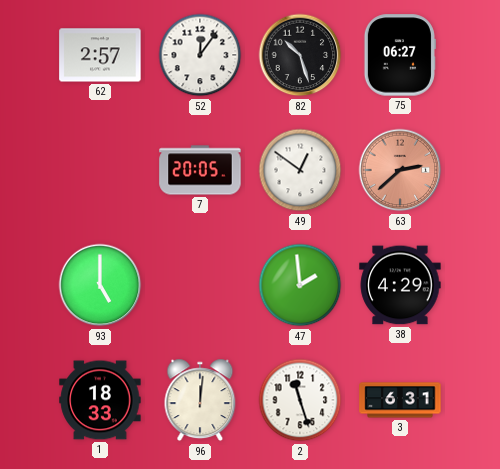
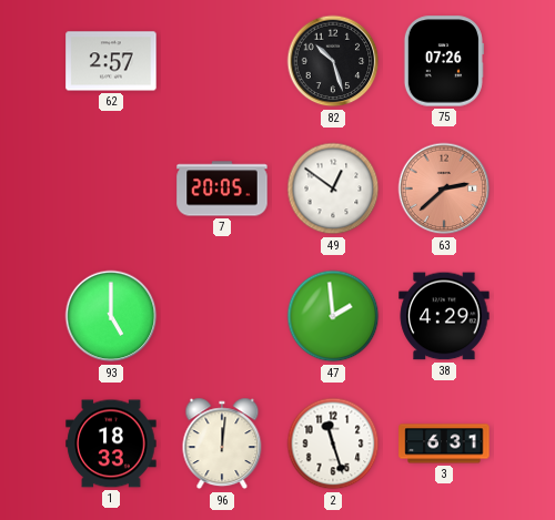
52: 12:06 -> none
75: 06:27 -> 07:26
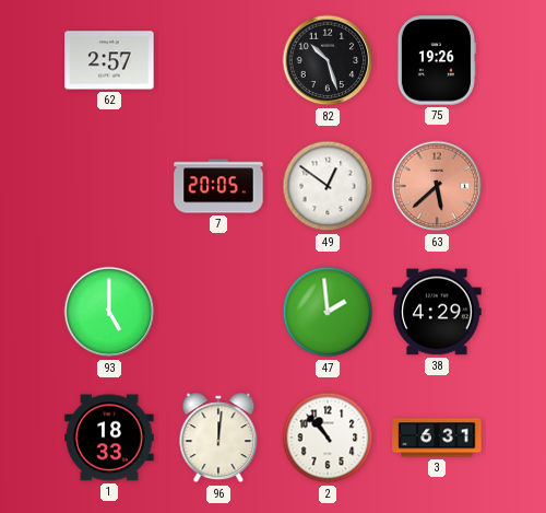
75: 07:26 -> 19:26
63: 2:38 -> 5:38
2: 11:27 -> 10:53
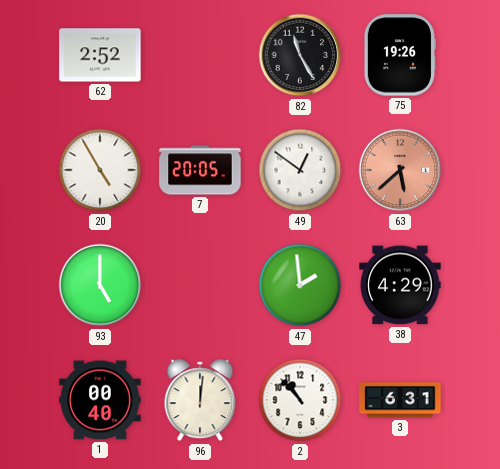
62: 2:57 -> 2:52
82: 10:27 -> 11:25
20: none -> 4:55
1: 18:33 -> 00:40
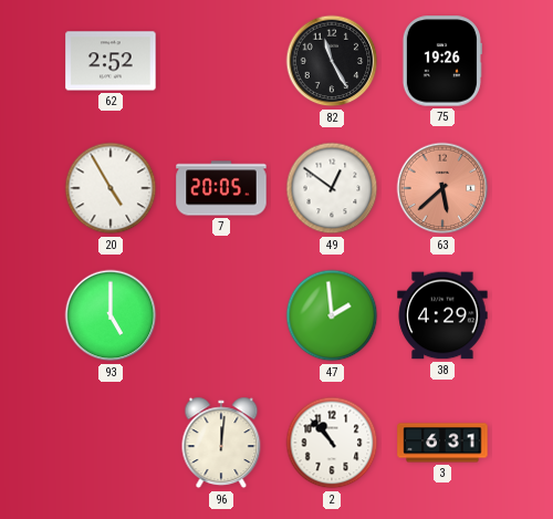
1: 00:40 -> none
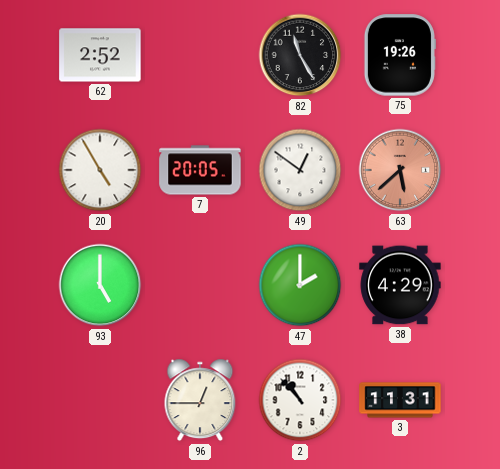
47: 1:59 -> 2:00
96: 12:01 -> 12:45
3: 6:31 -> 11:31
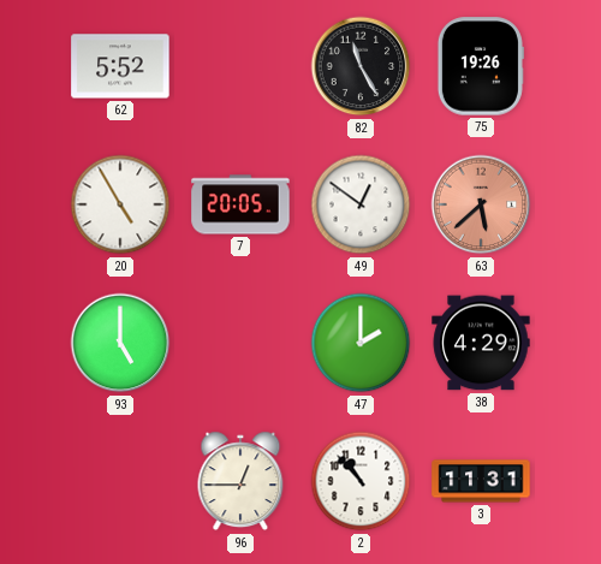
62: 2:52 -> 5:52
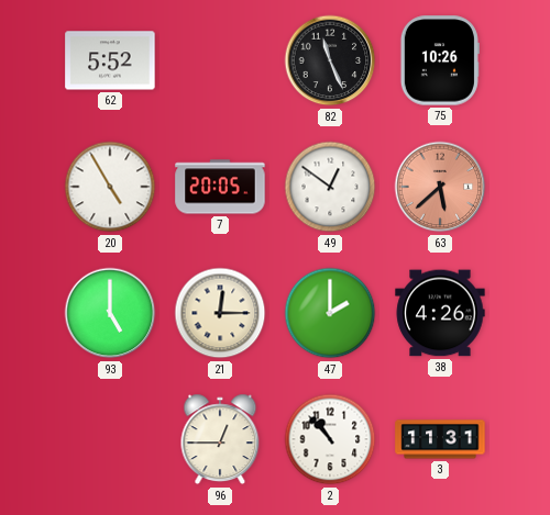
82: 11:25 -> 11:26
75: 19:26 -> 10:26
21: none -> 12:15
38: 4:29 -> 4:26
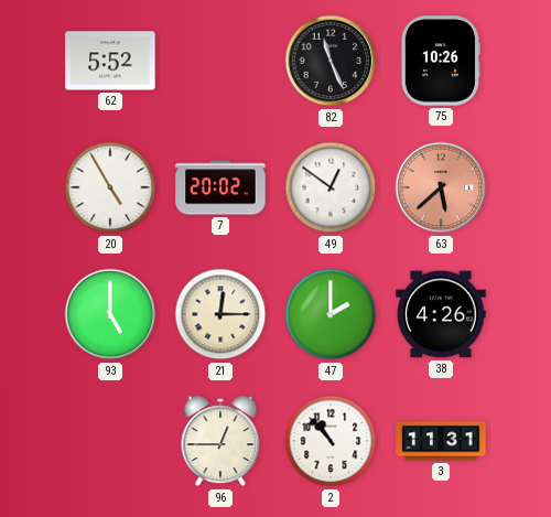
7: 20:05 -> 20:02
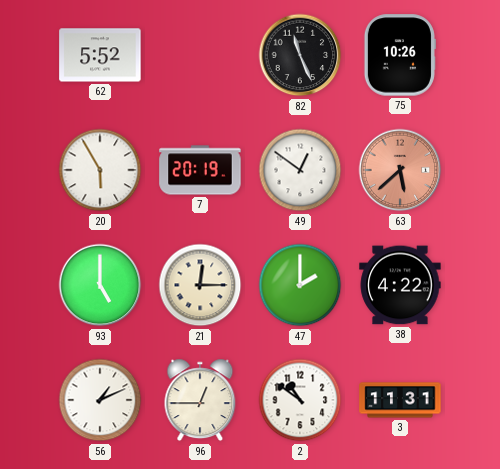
20: 4:55 -> 5:55
7: 20:02 -> 20:19
38: 4:26 -> 4:22
56: none -> 1:11
2: 10:53 -> 10:51
